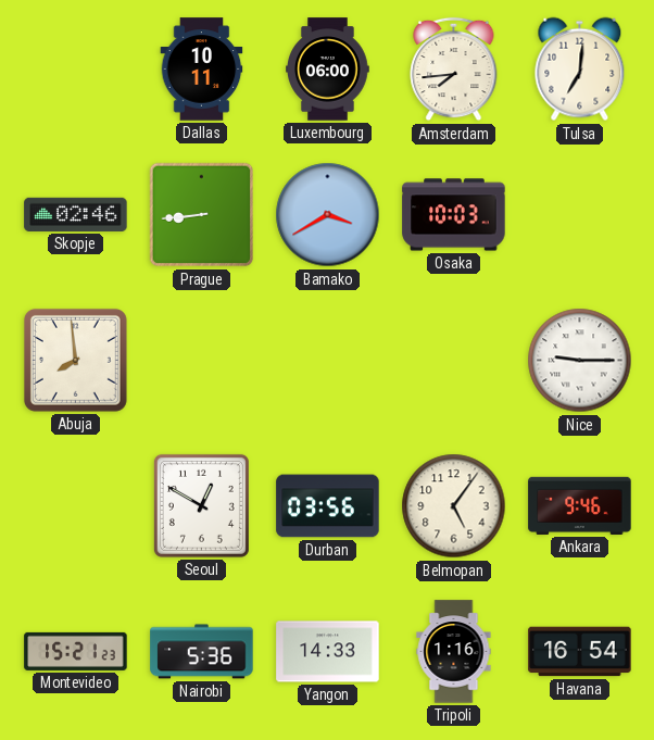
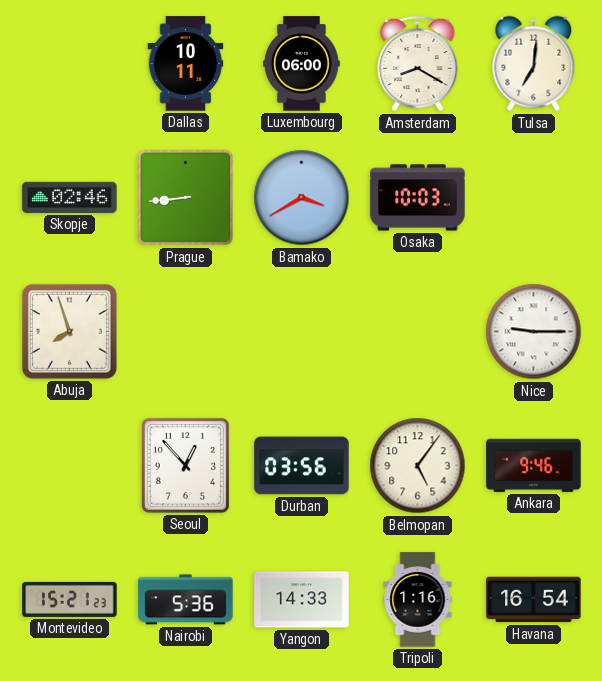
Amsterdam: 7:44 -> 8:20
Abuja: 7:59 -> 7:57
Seoul: 12:50 -> 12:53
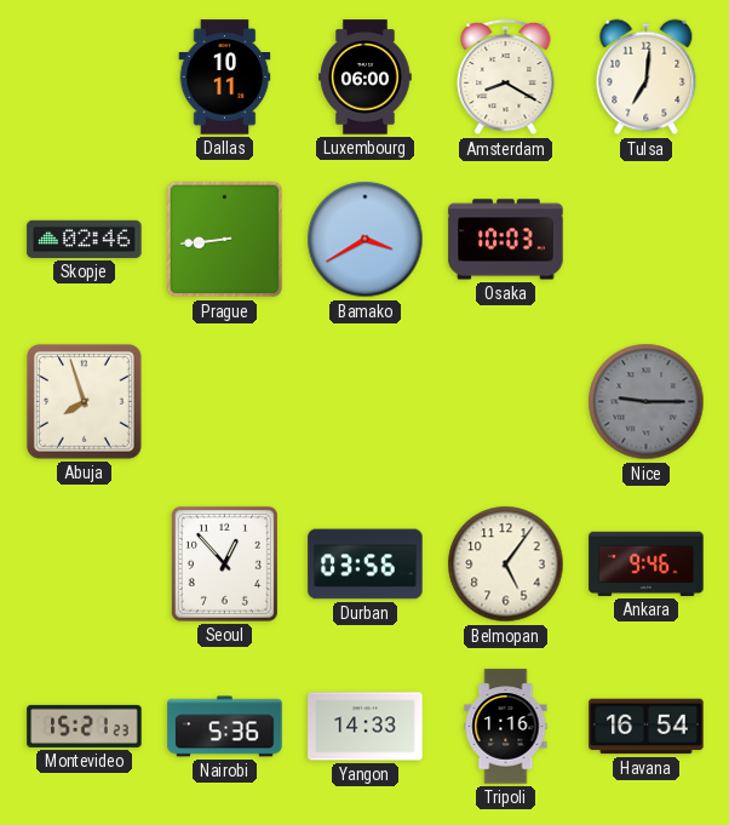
Nice dial: white -> grey
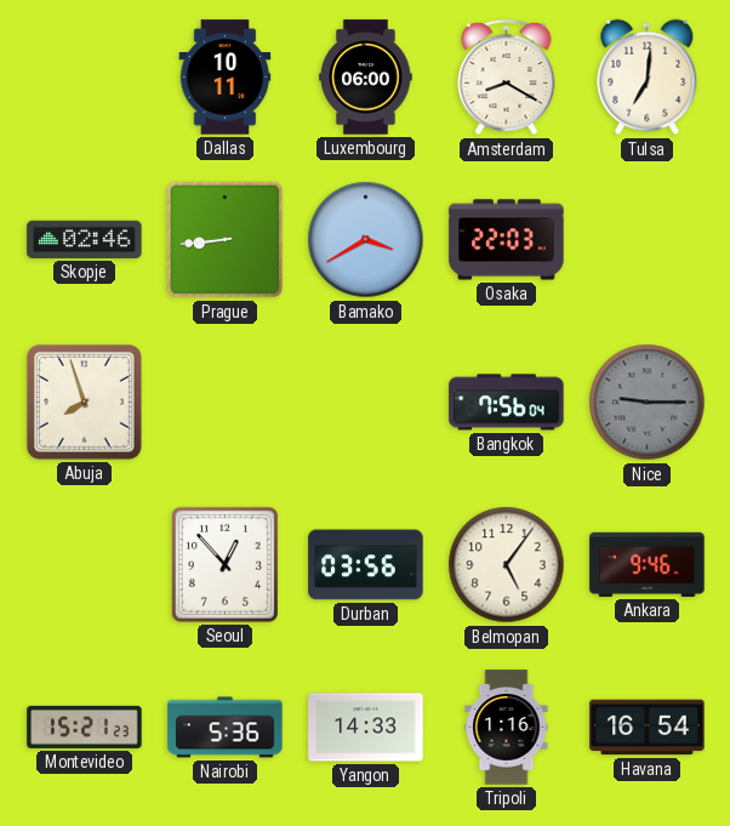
Osaka: 10:03 -> 22:03
Bangkok: none -> 7:56
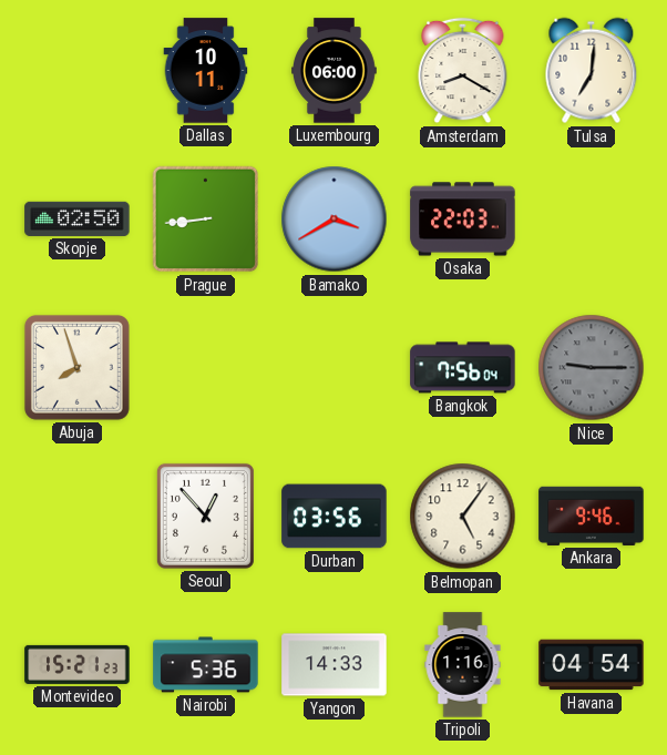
Skopje: 02:46 -> 02:50
Havana: 16:54 -> 04:54
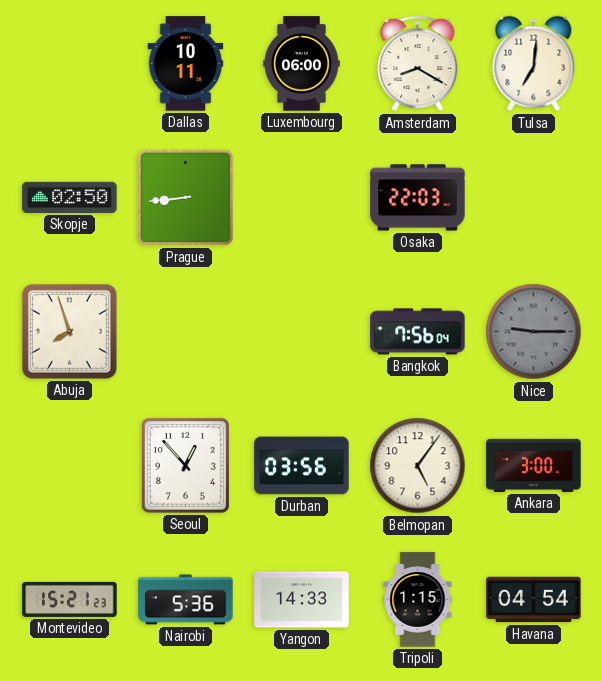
Bamako: 3:40 -> none
Ankara: 9:46 -> 3:00
Tripoli: 1:16 -> 1:15
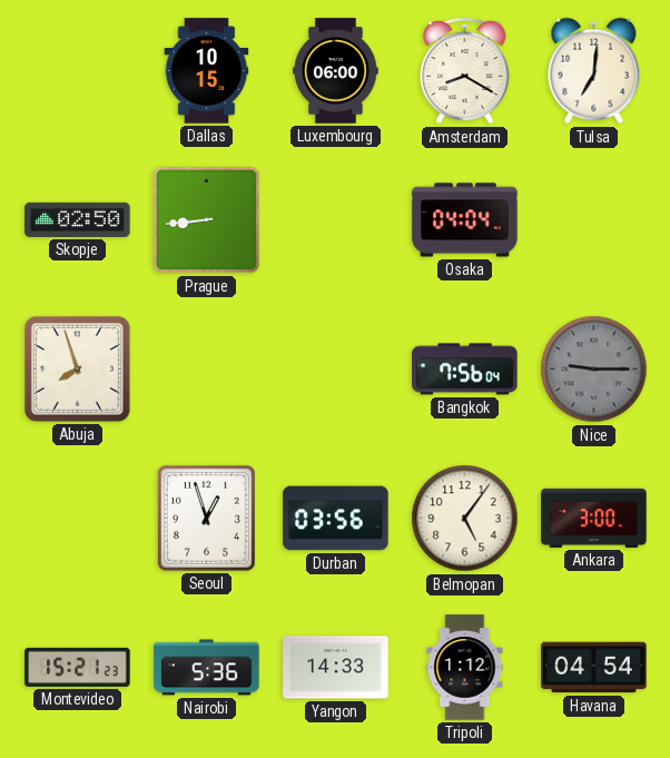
Dallas: 10:11 -> 10:15
Osaka: 22:03 -> 04:04
Seoul: 12:53 -> 12:57
Tripoli: 1:15 -> 1:12
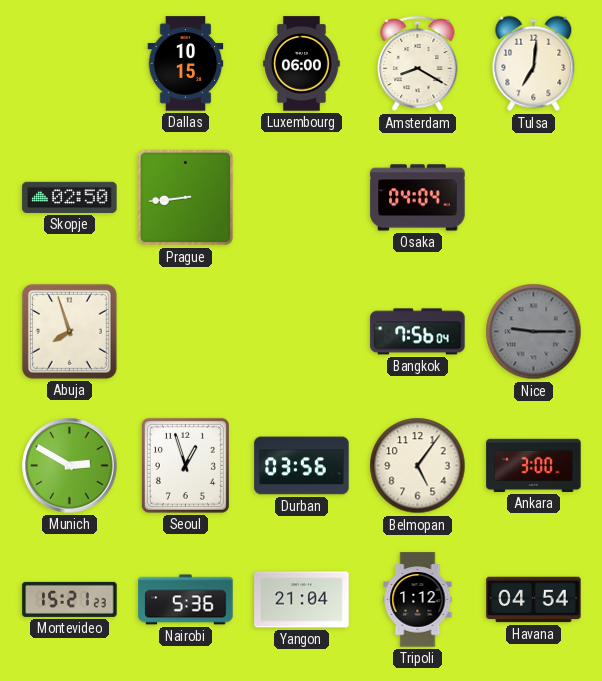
Munich: none -> 2:50
Yangon: 14:33 -> 21:04
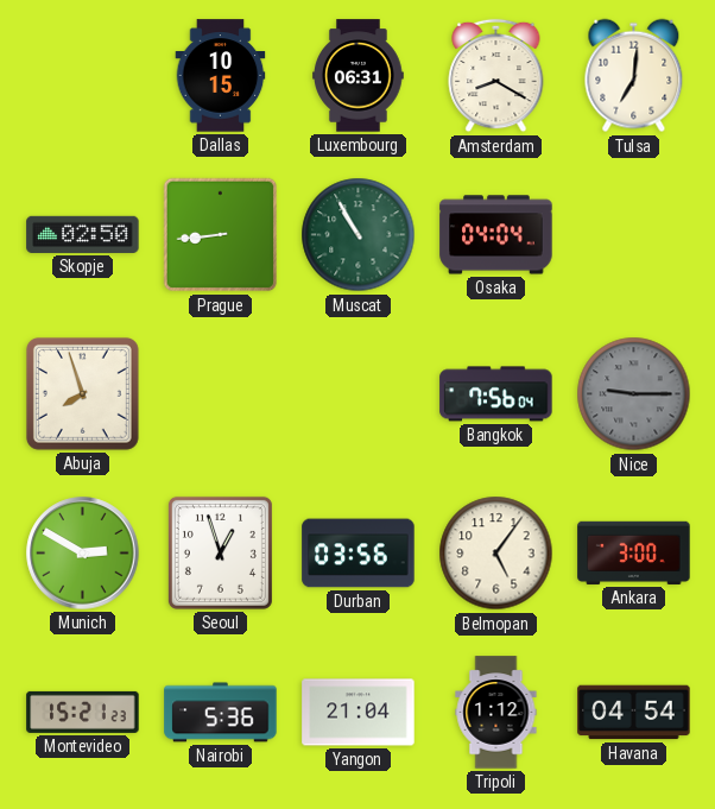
Luxembourg: 06:00 -> 06:31
Muscat: none -> 10:55
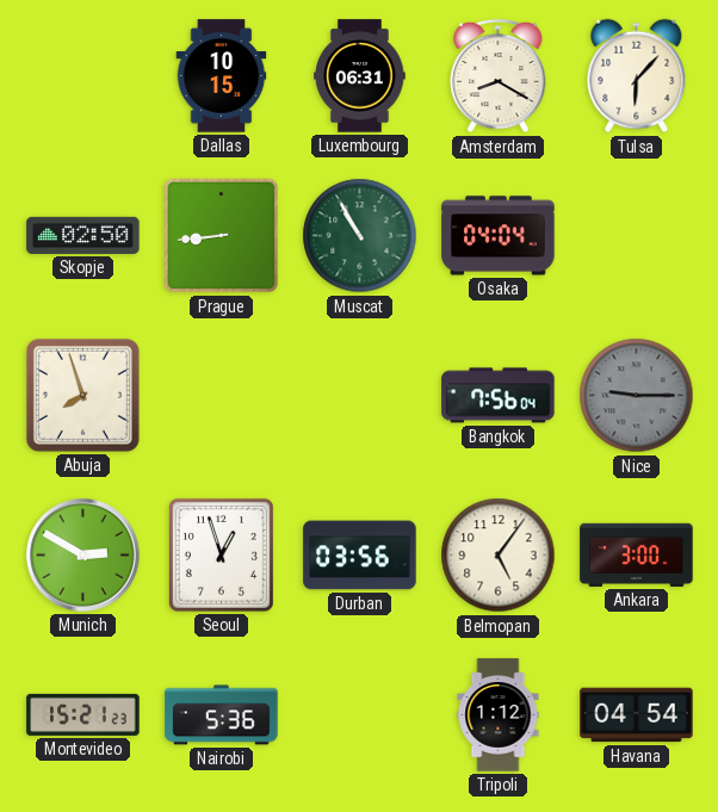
Tulsa: 7:01 -> 6:07
Yangon: 21:04 -> none
